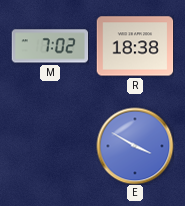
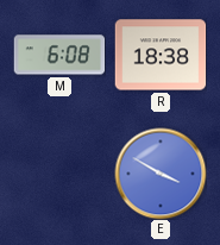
M: 7:02 -> 6:08
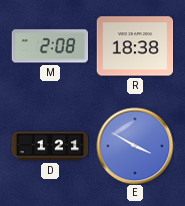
M: 6:08 -> 2:08
D: none -> 1:21
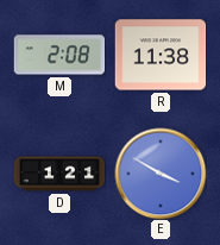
R: 18:38 -> 11:38
